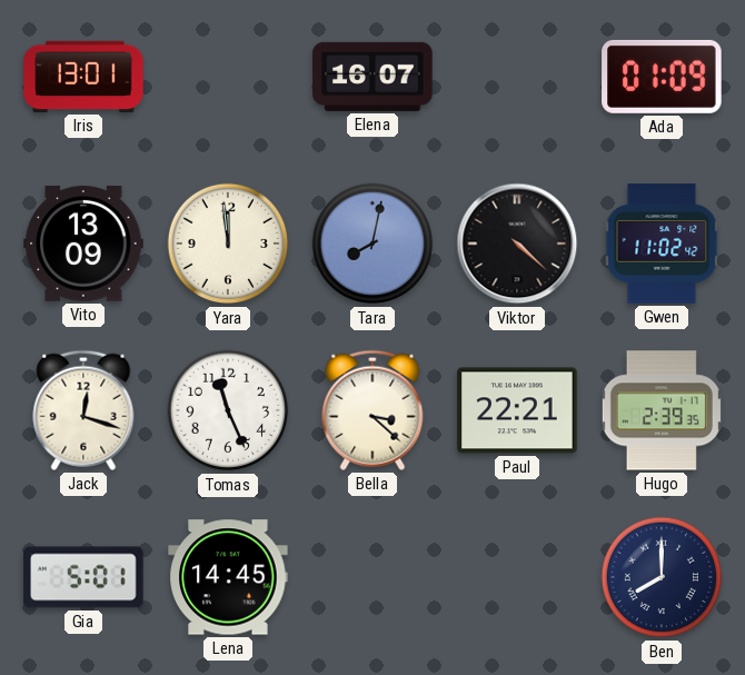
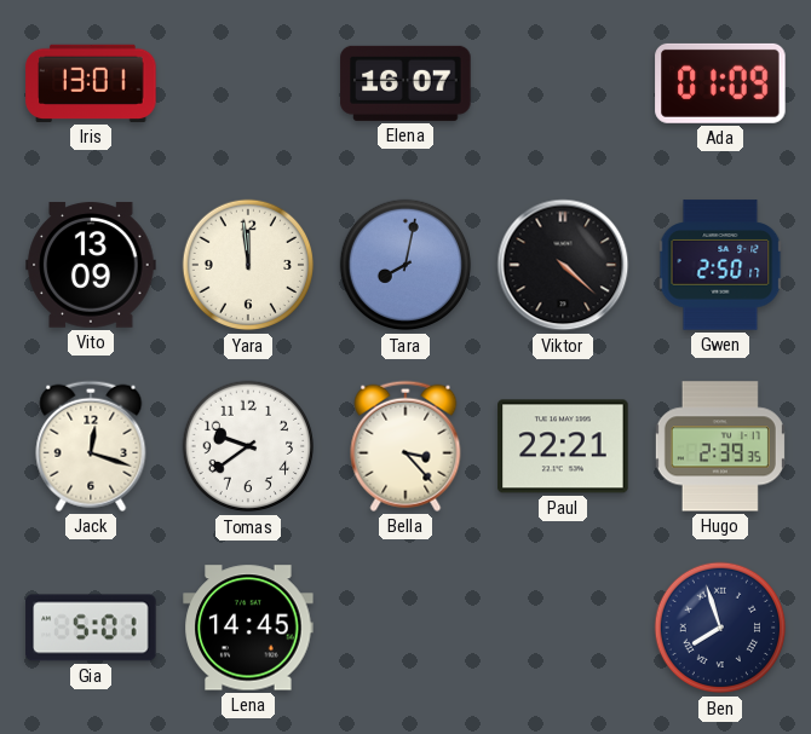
Gwen: 11:02 -> 2:50
Tomas: 11:26 -> 9:39
Bella: 3:22 -> 3:23
Ben: 8:00 -> 7:57
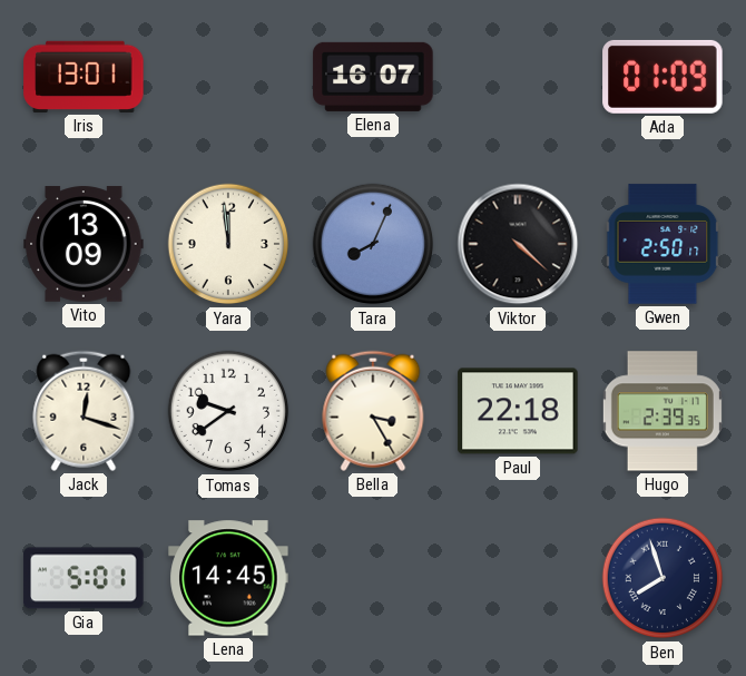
Tara: 8:02 -> 8:04
Bella: 3:23 -> 3:25
Paul: 22:21 -> 22:18
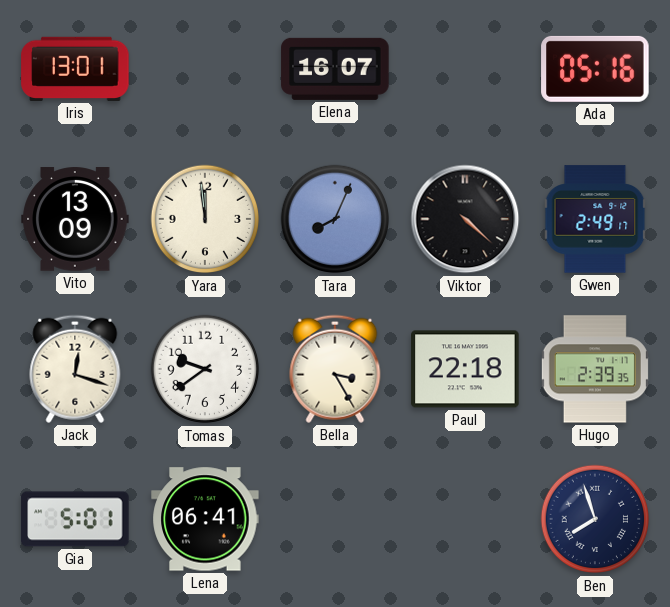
Ada: 01:09 -> 05:16
Gwen: 2:50 -> 2:49
Lena: 14:45 -> 06:41
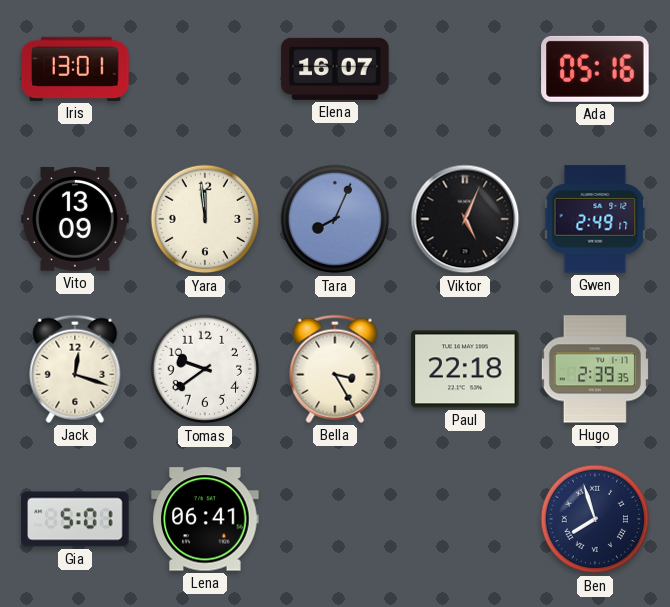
Viktor: 4:22 -> 5:04
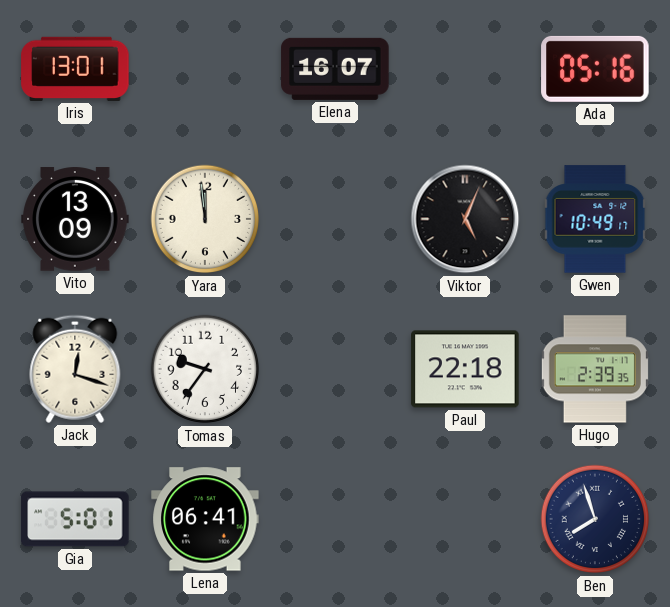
Tara: 8:04 -> none
Gwen: 2:49 -> 10:49
Tomas: 9:39 -> 9:36
Bella: 3:25 -> none
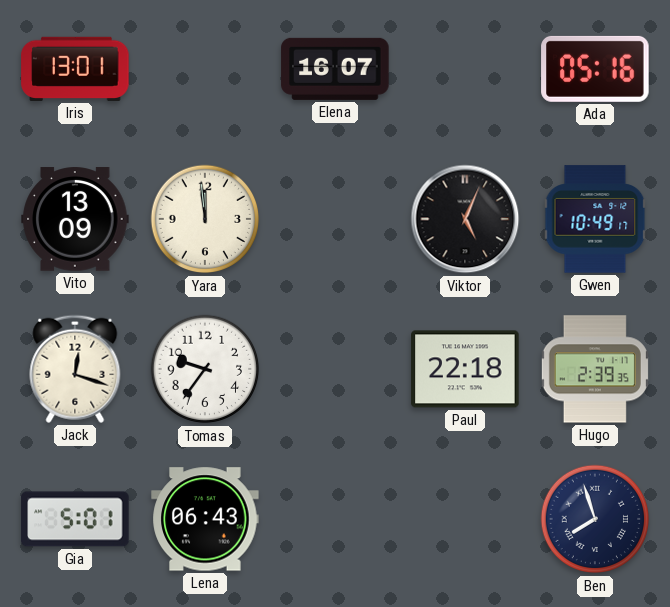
Lena: 06:41 -> 06:43
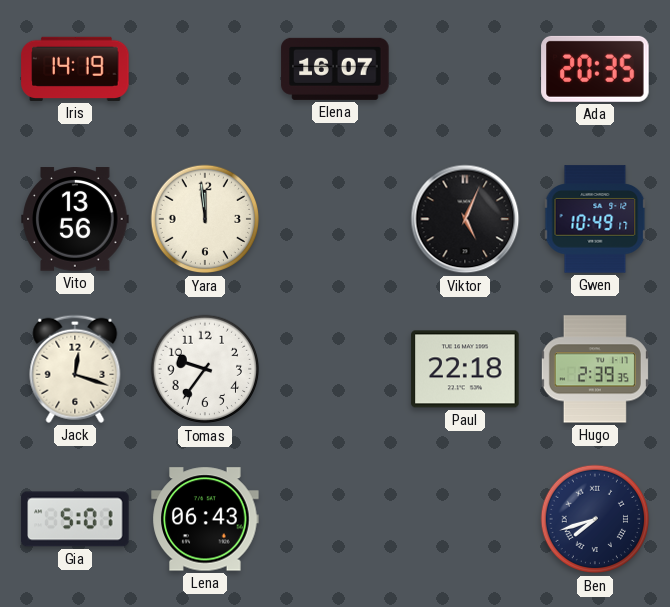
Iris: 13:01 -> 14:19
Ada: 05:16 -> 20:35
Vito: 13:09 -> 13:56
Ben: 7:57 -> 7:42
